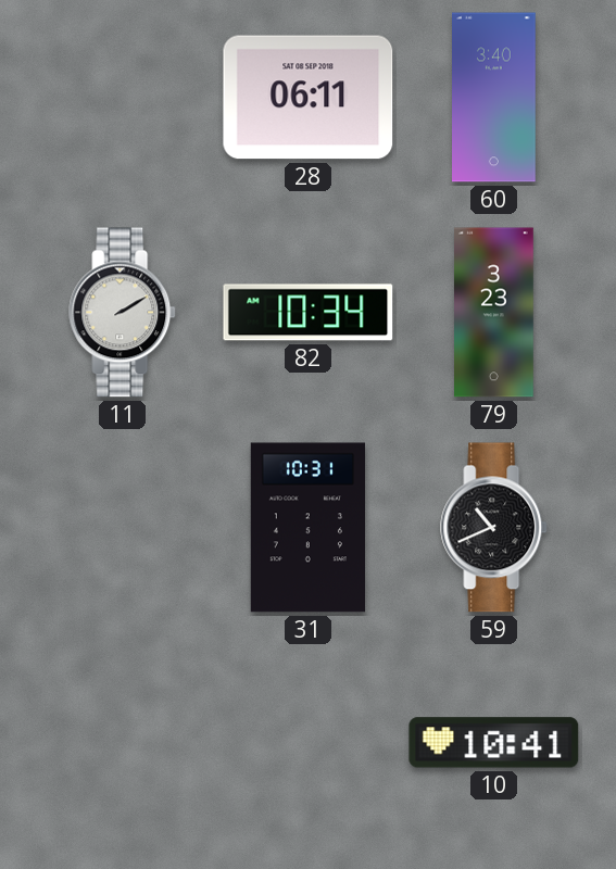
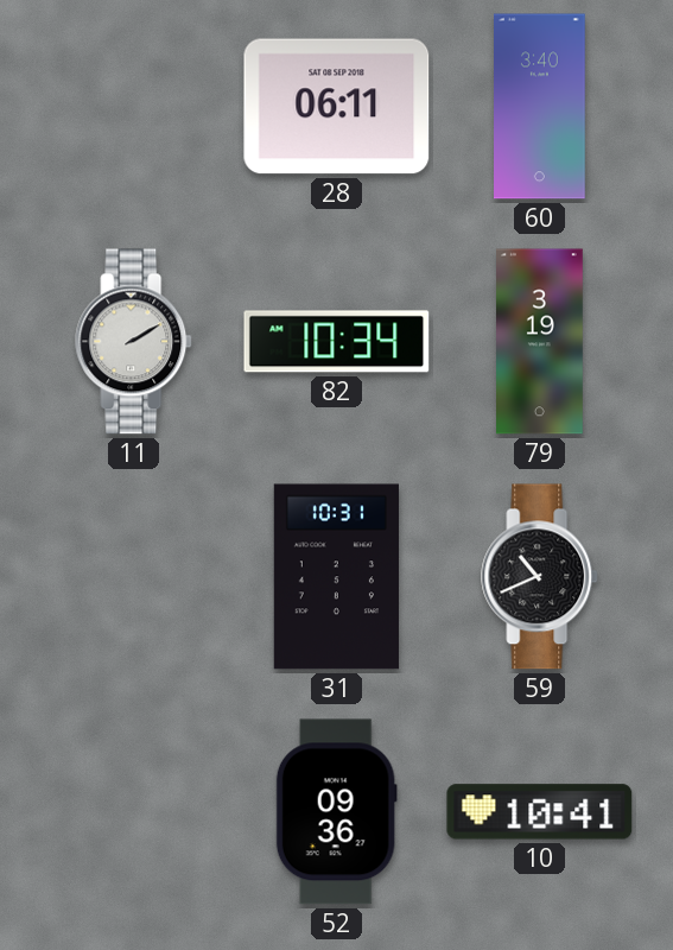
79: 3:23 -> 3:19
52: none -> 09:36
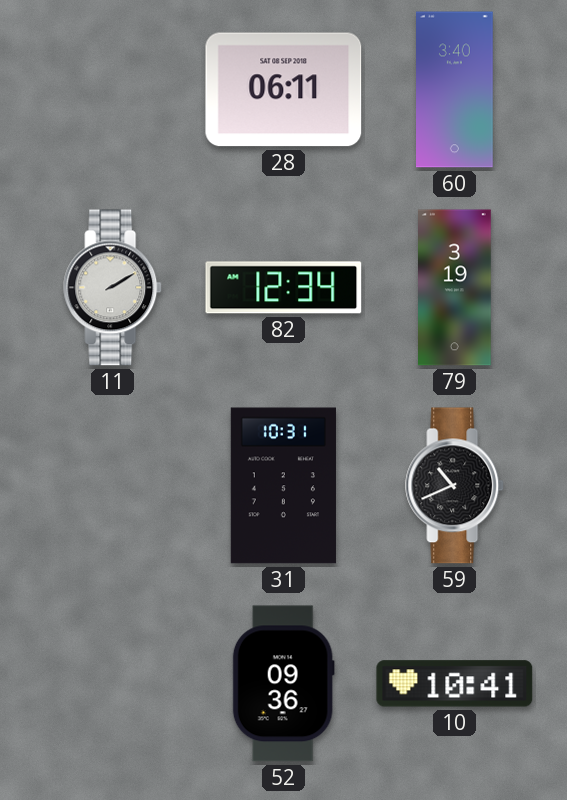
82: 10:34 -> 12:34
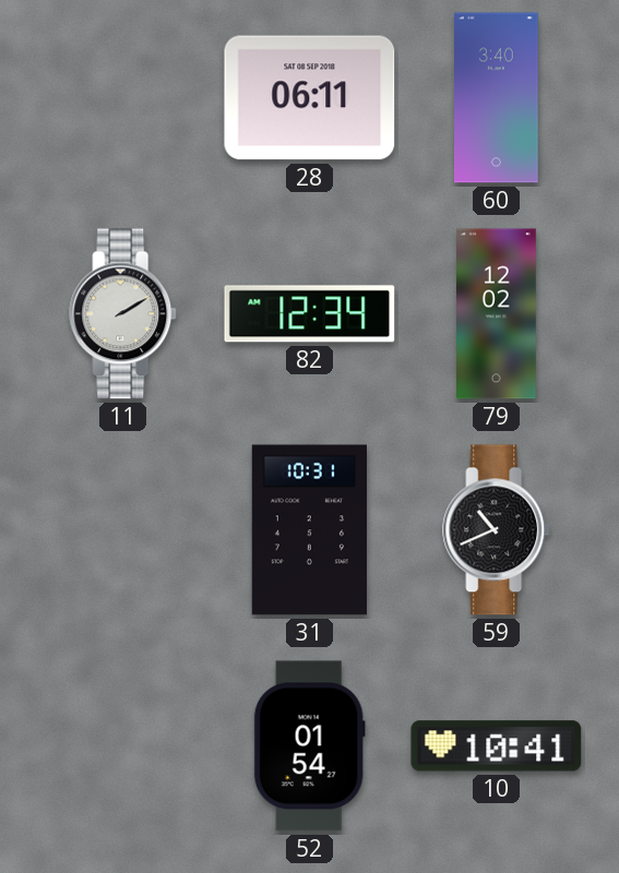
79: 3:19 -> 12:02
52: 09:36 -> 01:54
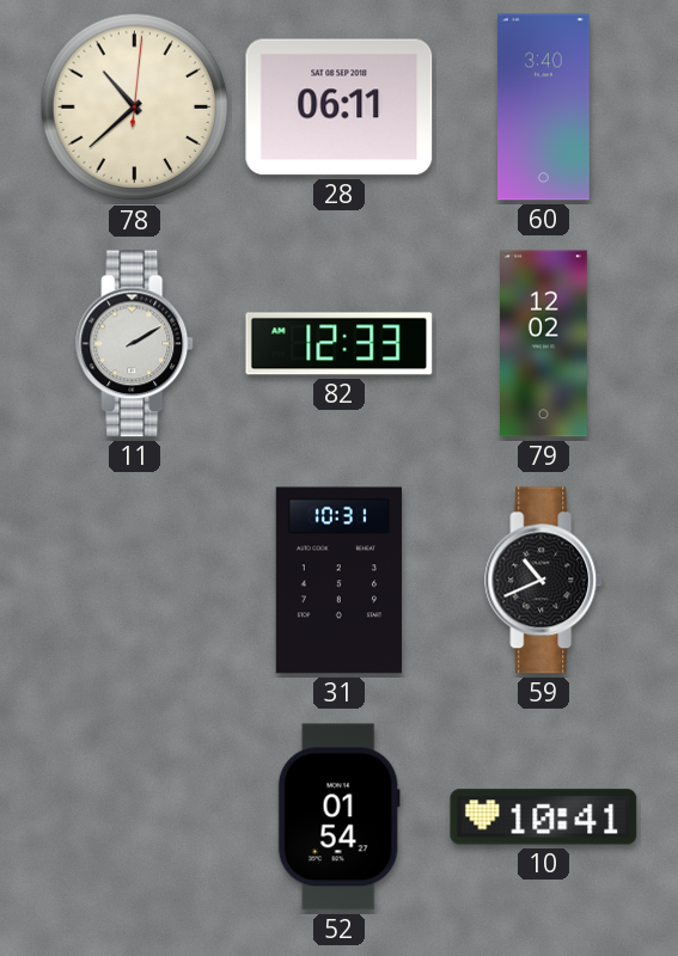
78: none -> 10:38
82: 12:34 -> 12:33
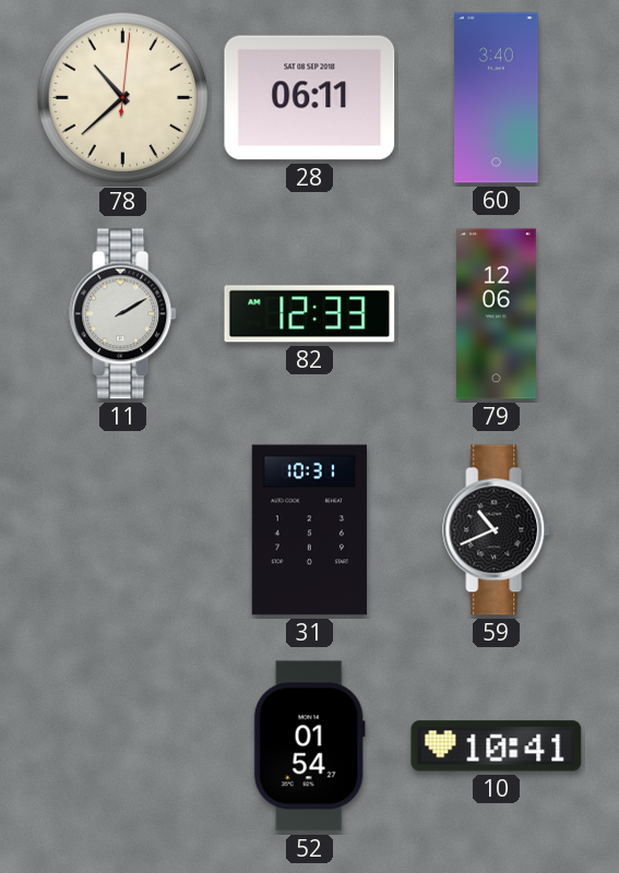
79: 12:02 -> 12:06
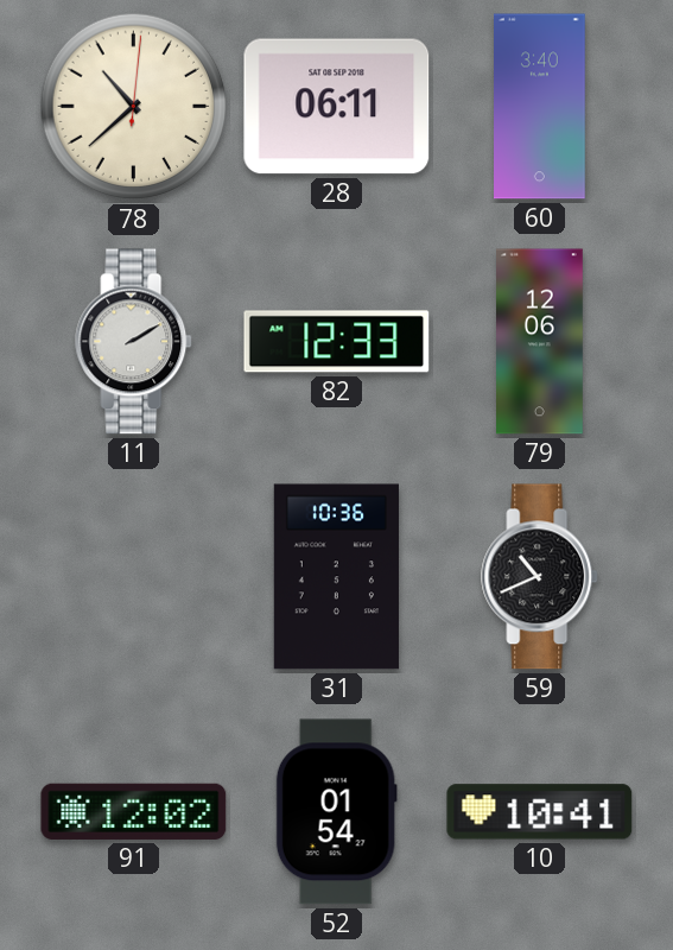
31: 10:31 -> 10:36
91: none -> 12:02
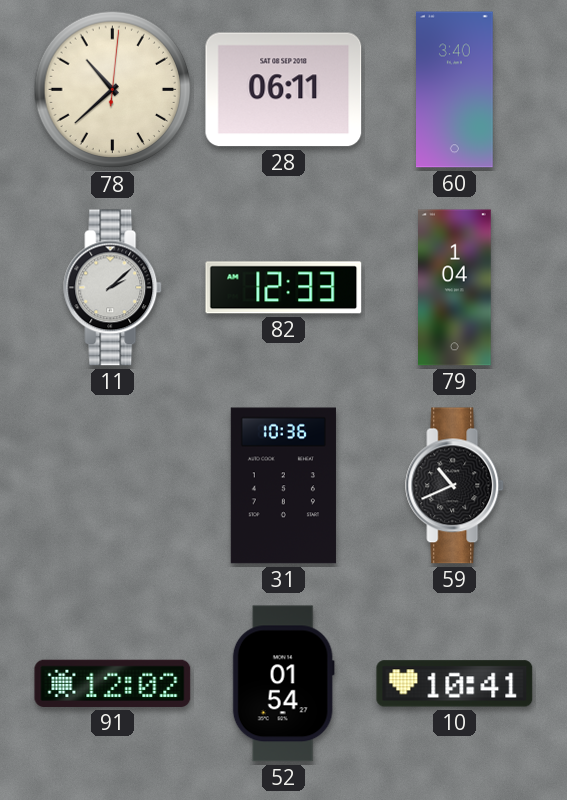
11: 2:10 -> 2:08
79: 12:06 -> 1:04
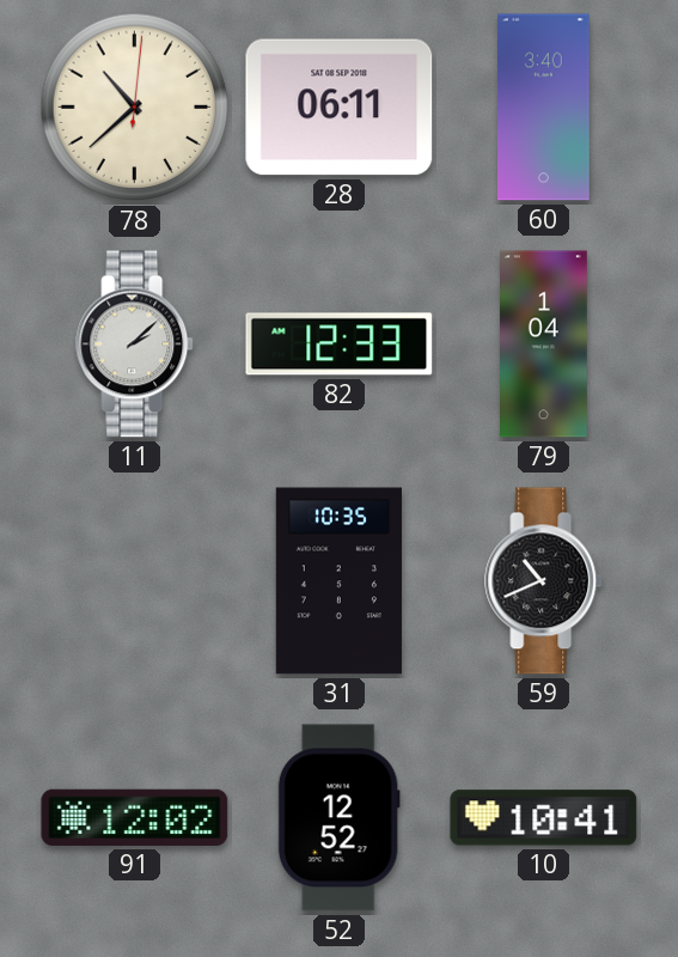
31: 10:36 -> 10:35
52: 01:54 -> 12:52
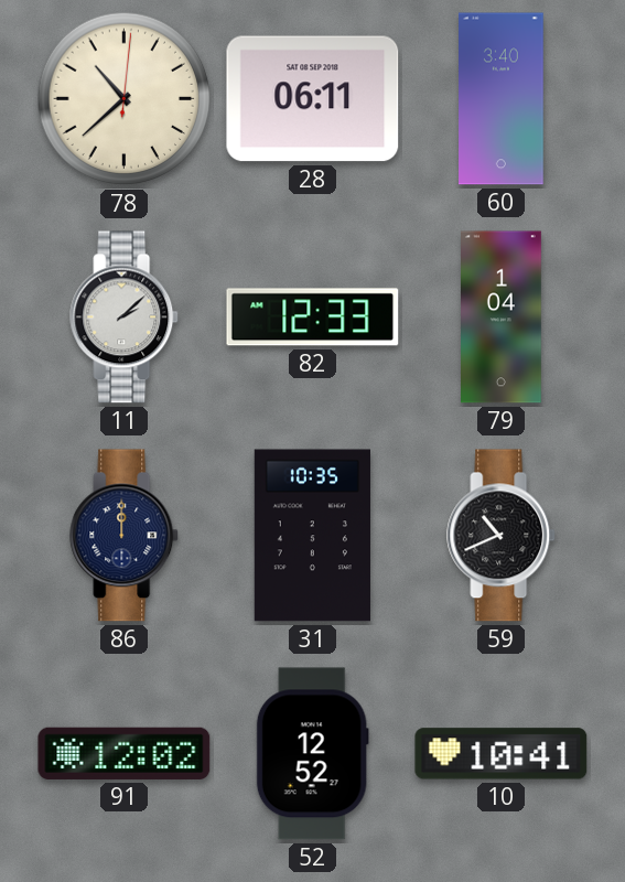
86: none -> 12:00
